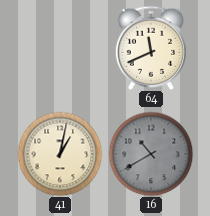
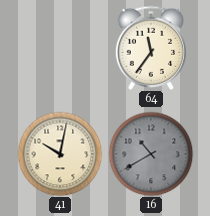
64: 11:41 -> 11:36
41: 1:02 -> 10:02
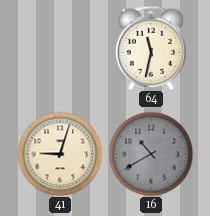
64: 11:36 -> 11:32
41: 10:02 -> 9:03
